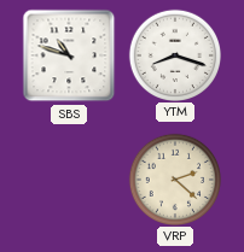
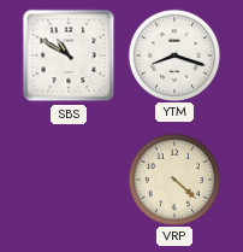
SBS: 10:48 -> 10:50
VRP: 2:22 -> 4:22
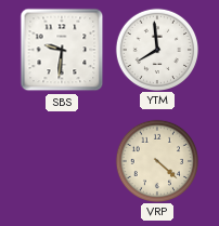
SBS: 10:50 -> 9:31
YTM: 8:18 -> 7:59
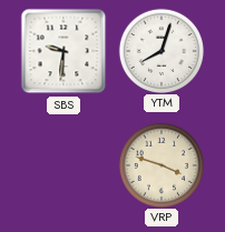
YTM: 7:59 -> 8:03
VRP: 4:22 -> 3:48
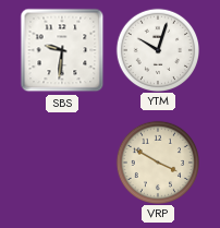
YTM: 8:03 -> 10:03
VRP: 3:48 -> 3:50
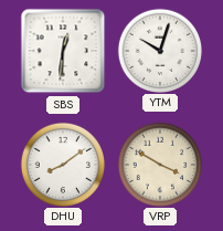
SBS: 9:31 -> 12:31
DHU: none -> 8:09
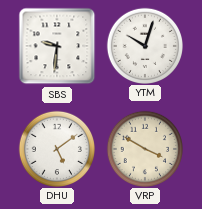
SBS: 12:31 -> 9:31
DHU: 8:09 -> 5:09
